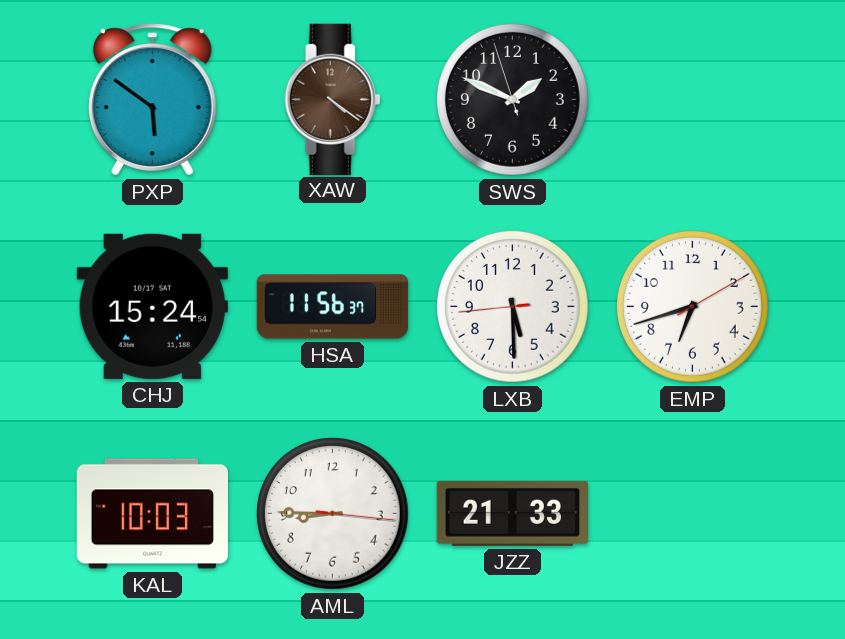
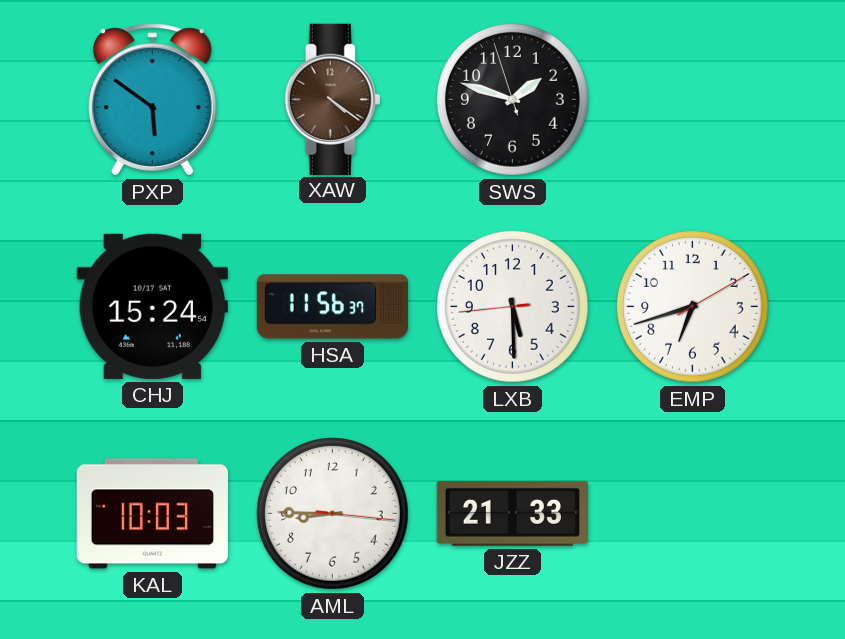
SWS: 1:48 -> 1:47
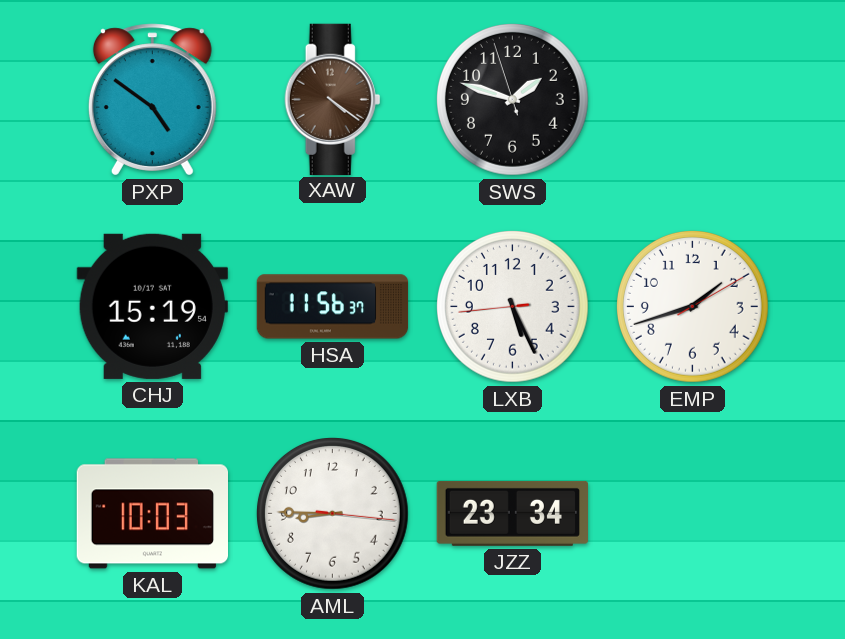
PXP: 5:51 -> 4:51
CHJ: 15:24 -> 15:19
LXB: 5:29 -> 5:25
EMP: 6:42 -> 1:42
JZZ: 21:33 -> 23:34
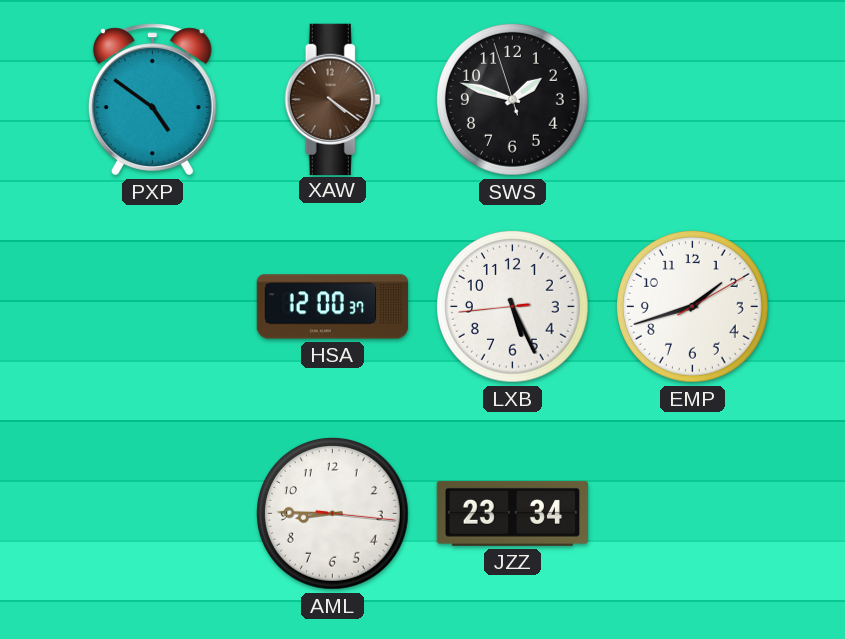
CHJ: 15:19 -> none
HSA: 11:56 -> 12:00
KAL: 10:03 -> none
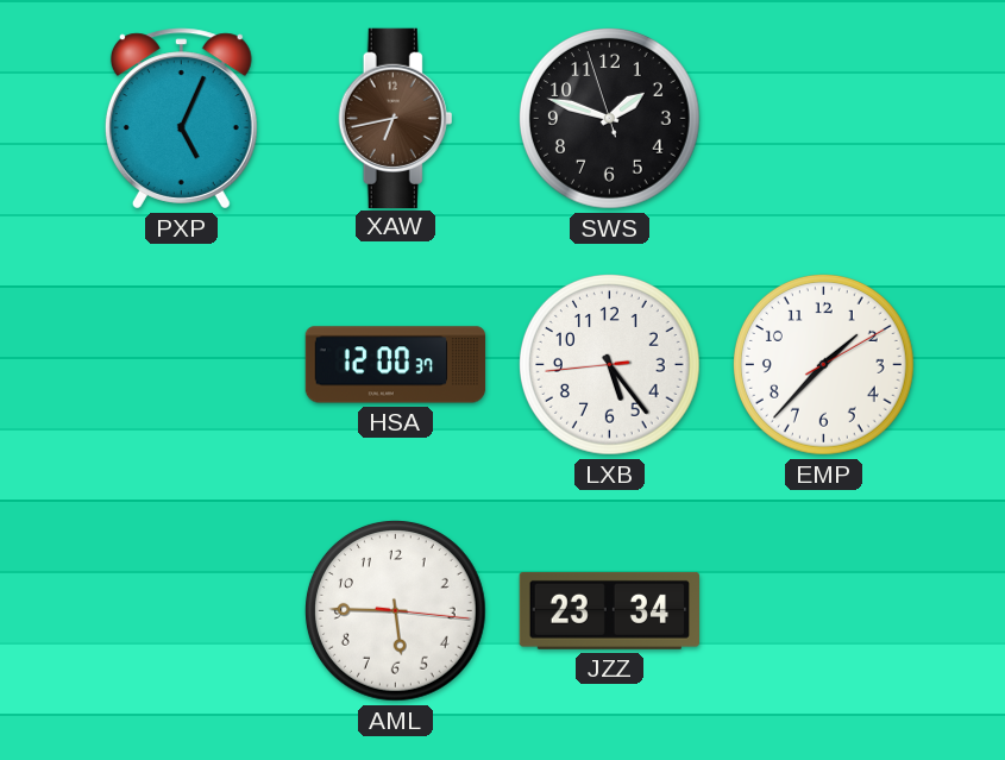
PXP: 4:51 -> 5:04
XAW: 4:21 -> 6:43
LXB: 5:25 -> 5:23
EMP: 1:42 -> 1:37
AML: 8:45 -> 5:45
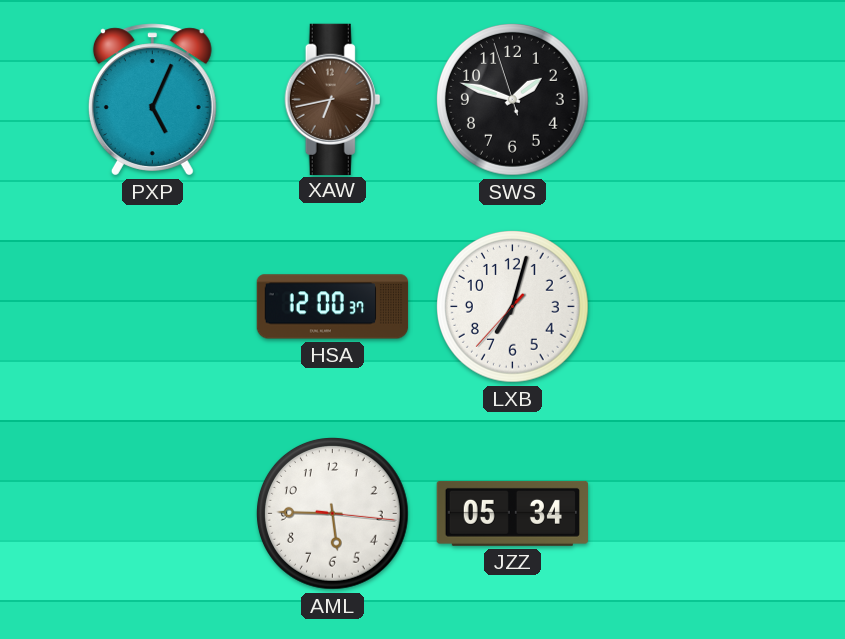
LXB: 5:23 -> 7:02
EMP: 1:37 -> none
JZZ: 23:34 -> 05:34
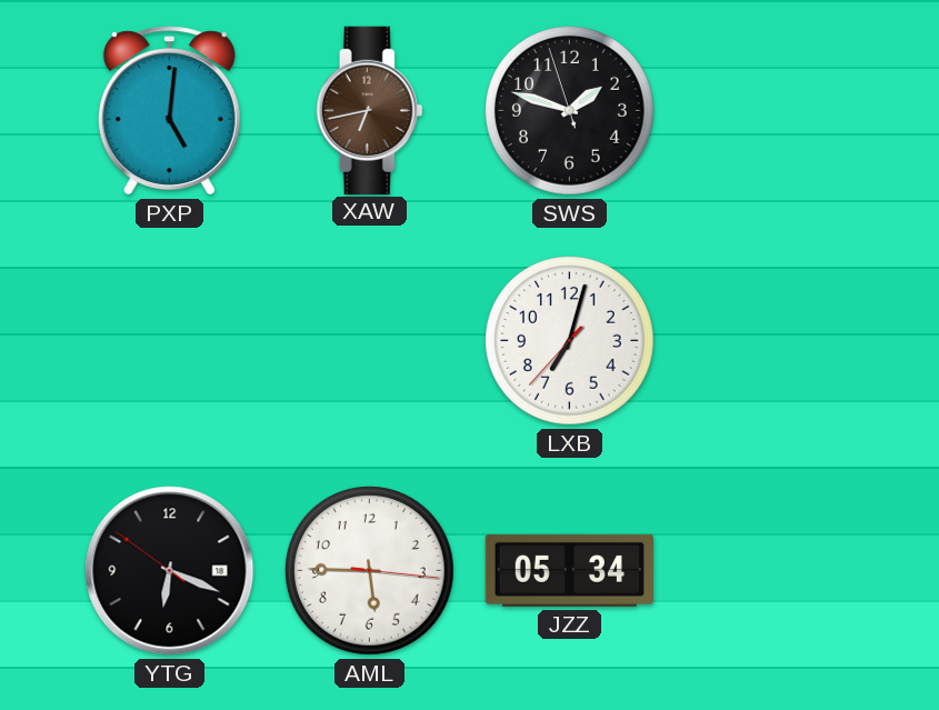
PXP: 5:04 -> 5:01
HSA: 12:00 -> none
YTG: none -> 6:18
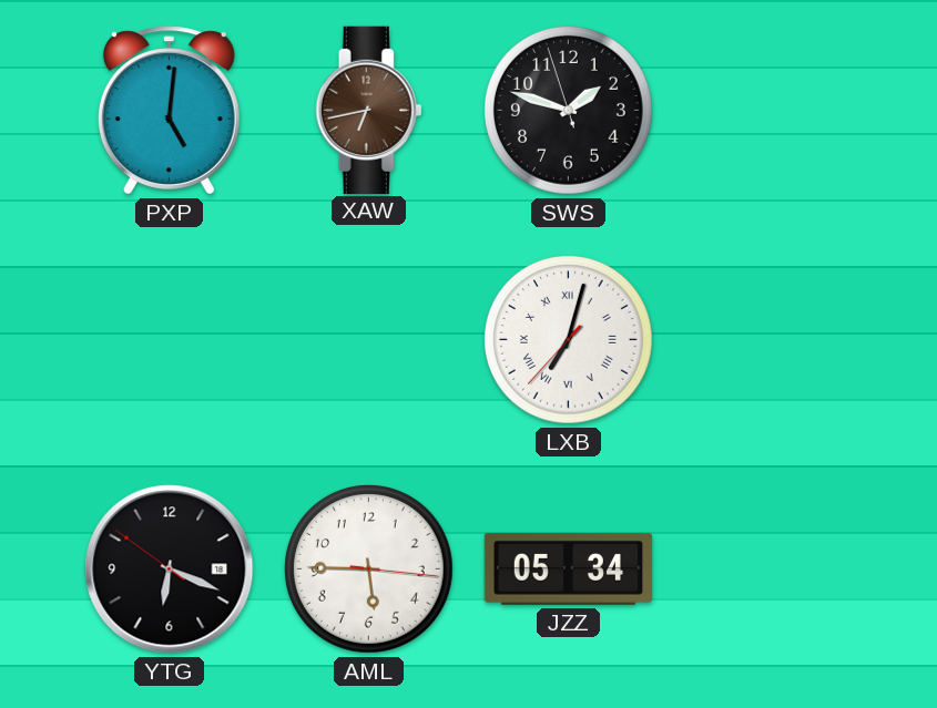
LXB numerals: Arabic -> Roman
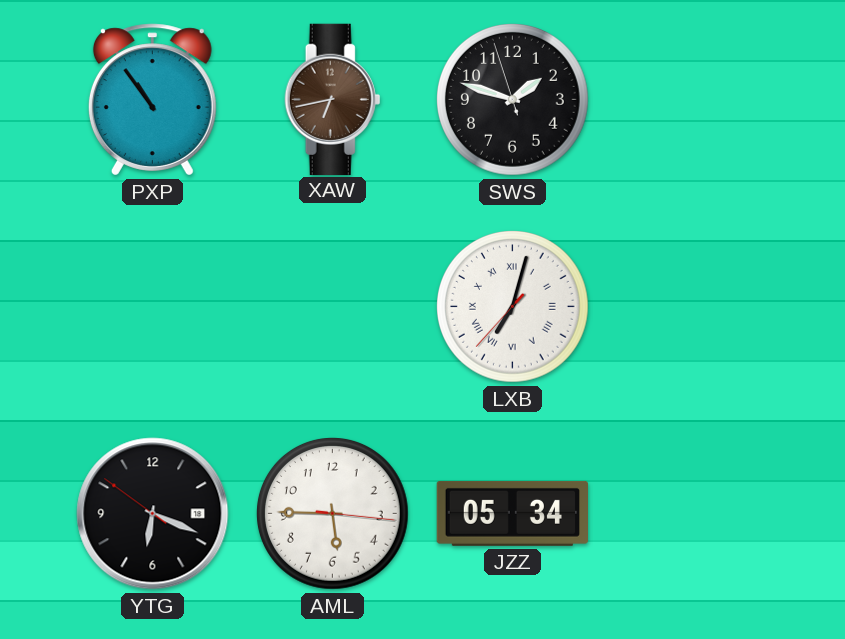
PXP: 5:01 -> 10:54
